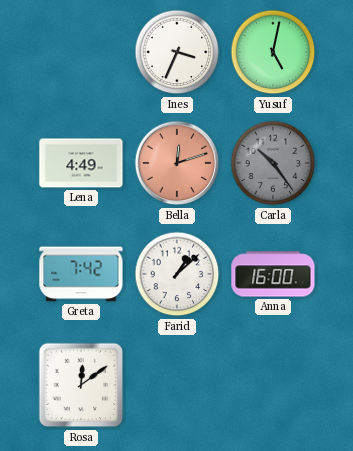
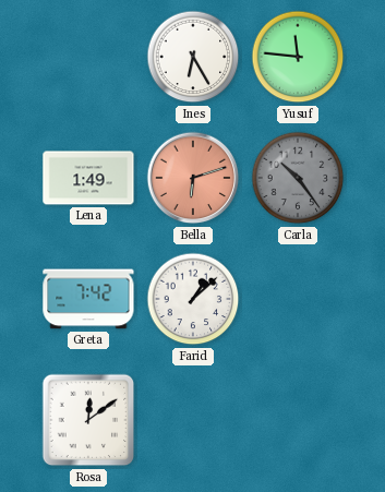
Ines: 3:34 -> 6:25
Yusuf: 5:02 -> 11:46
Lena: 4:49 -> 1:49
Bella: 12:12 -> 6:12
Anna: 16:00 -> none
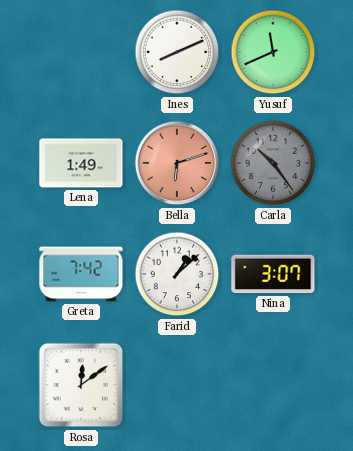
Ines: 6:25 -> 8:11
Yusuf: 11:46 -> 11:41
Nina: none -> 3:07
